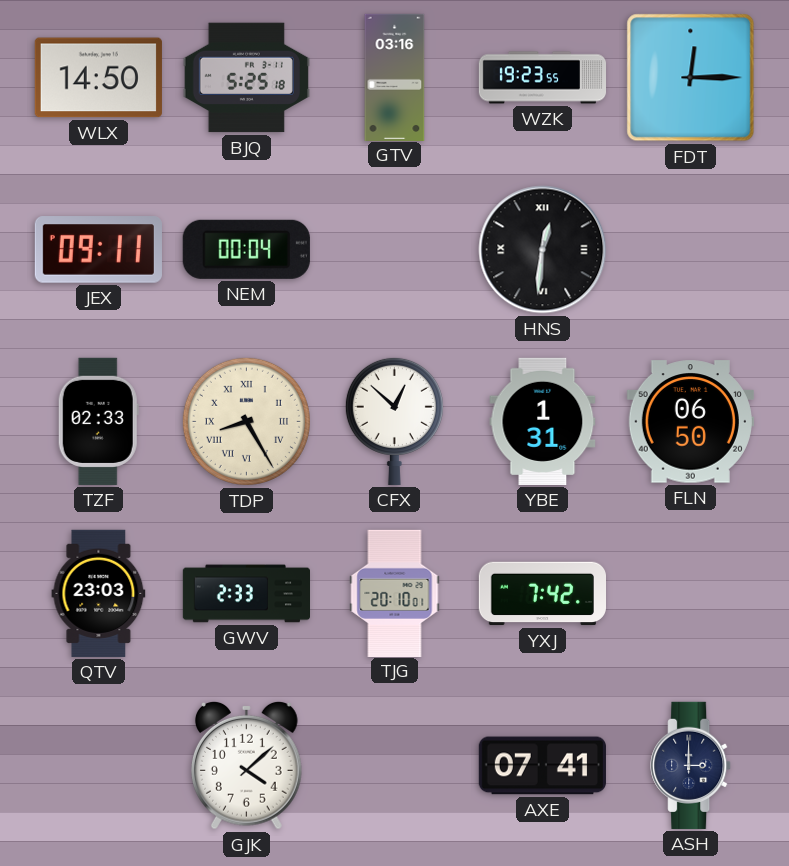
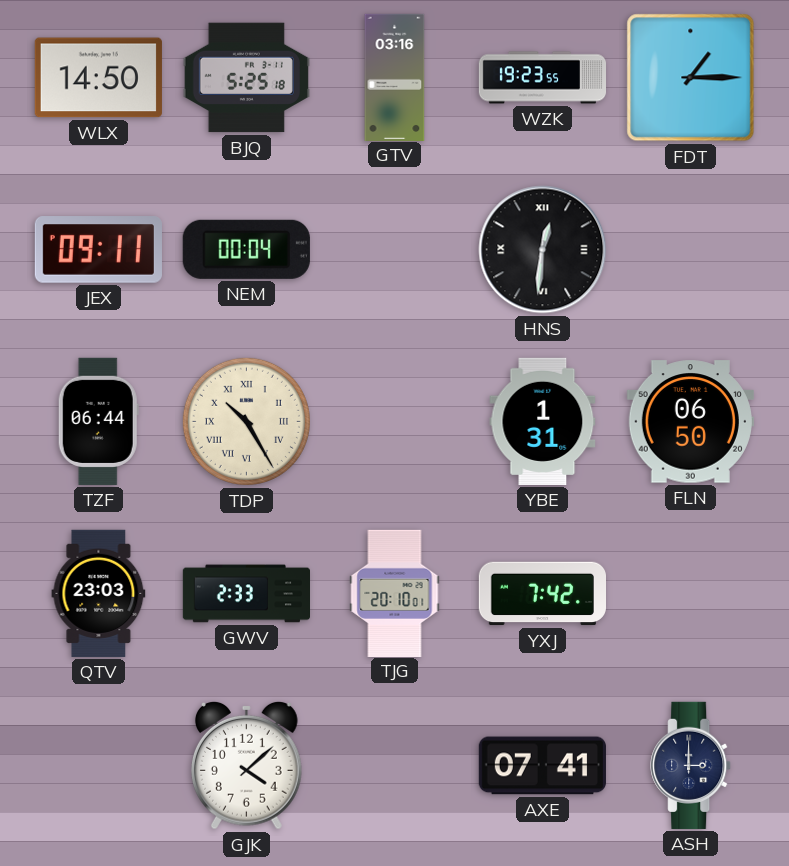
FDT: 12:15 -> 1:15
TZF: 02:33 -> 06:44
TDP: 8:25 -> 10:25
CFX: 12:52 -> none
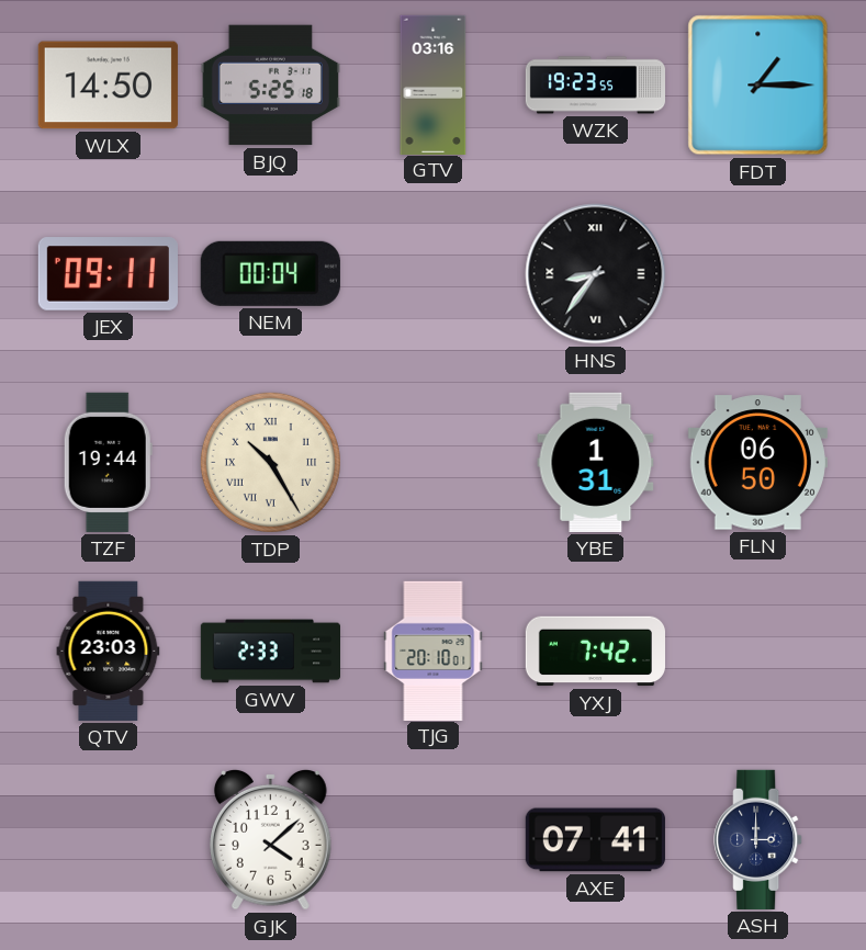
HNS: 12:31 -> 8:36
TZF: 06:44 -> 19:44
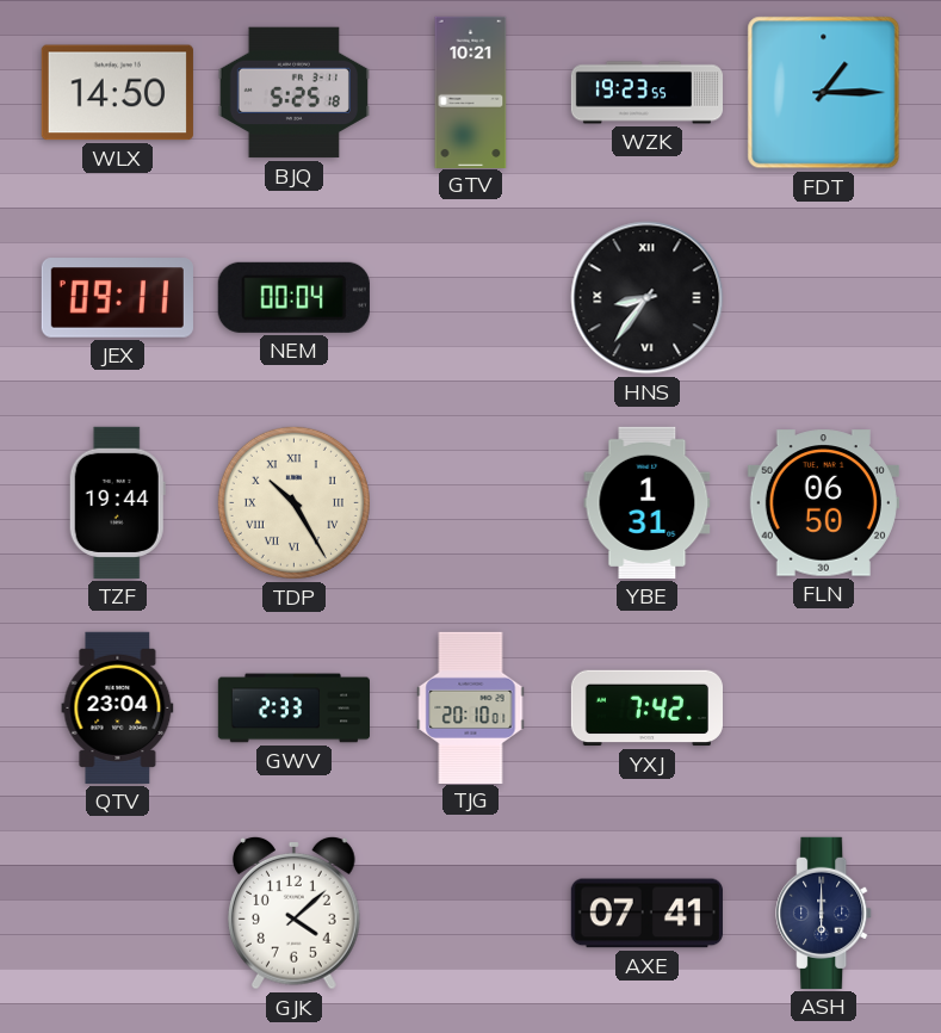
GTV: 03:16 -> 10:21
QTV: 23:03 -> 23:04
ASH: 3:00 -> 6:00
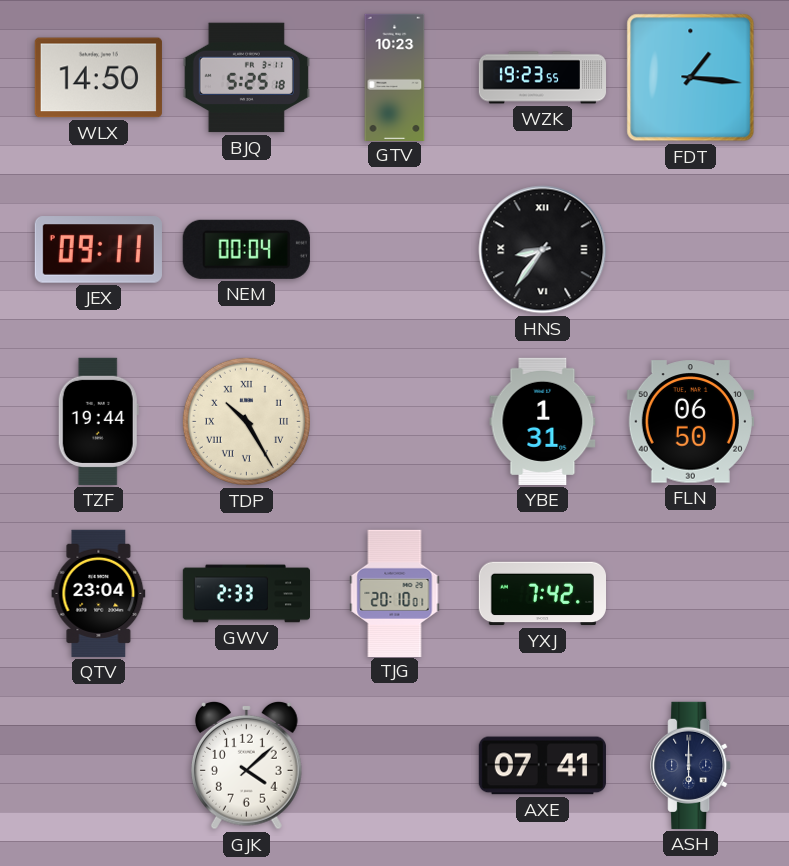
GTV: 10:21 -> 10:23
FDT: 1:15 -> 1:16
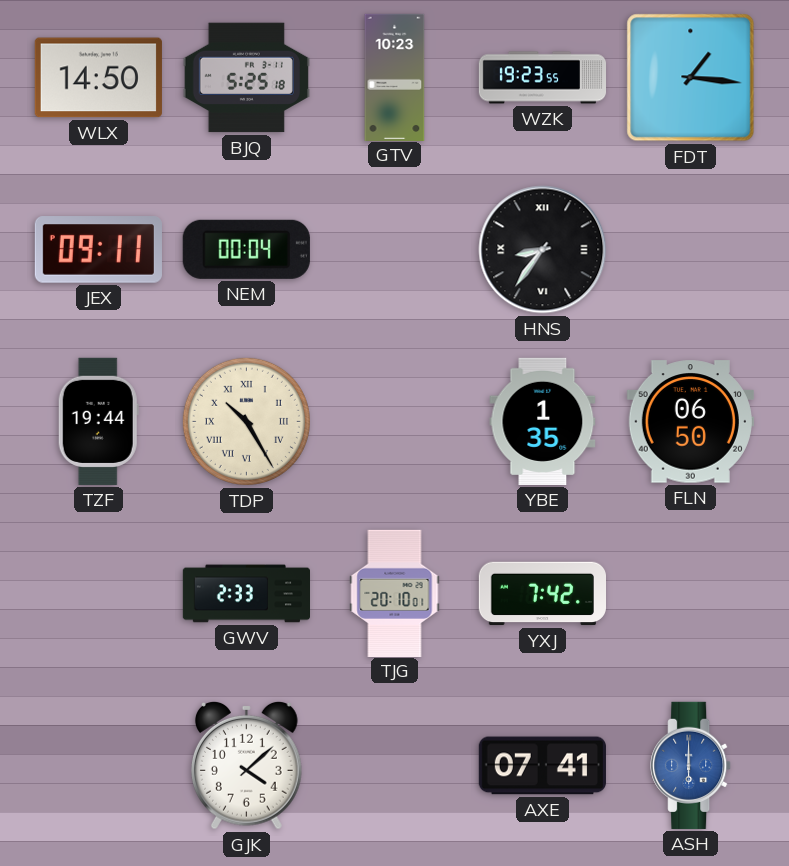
YBE: 1:31 -> 1:35
QTV: 23:04 -> none
ASH dial: navy -> blue
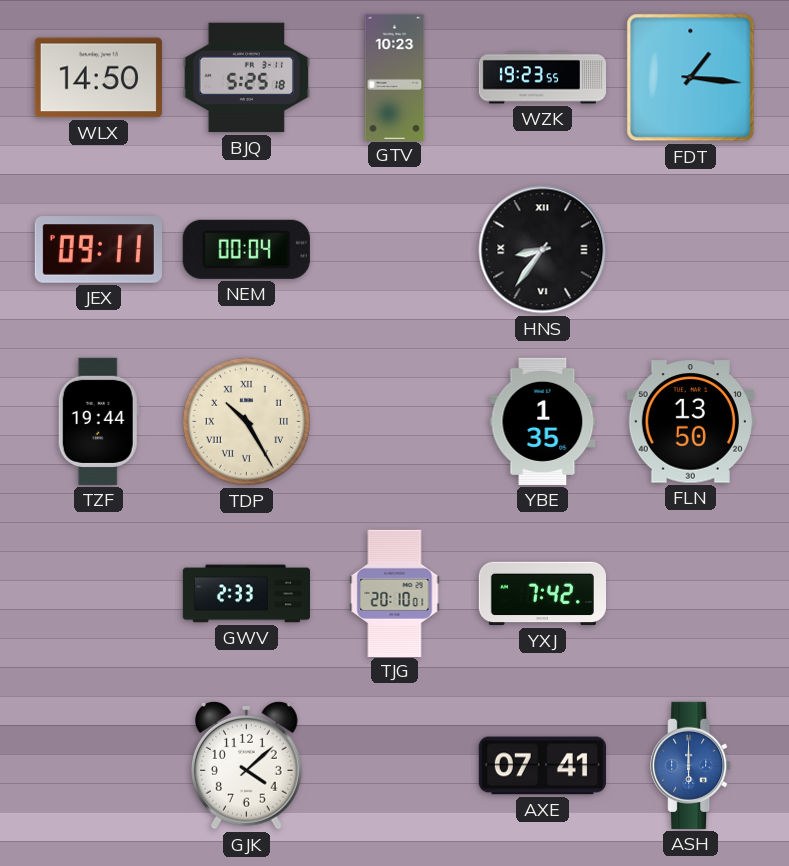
FLN: 06:50 -> 13:50
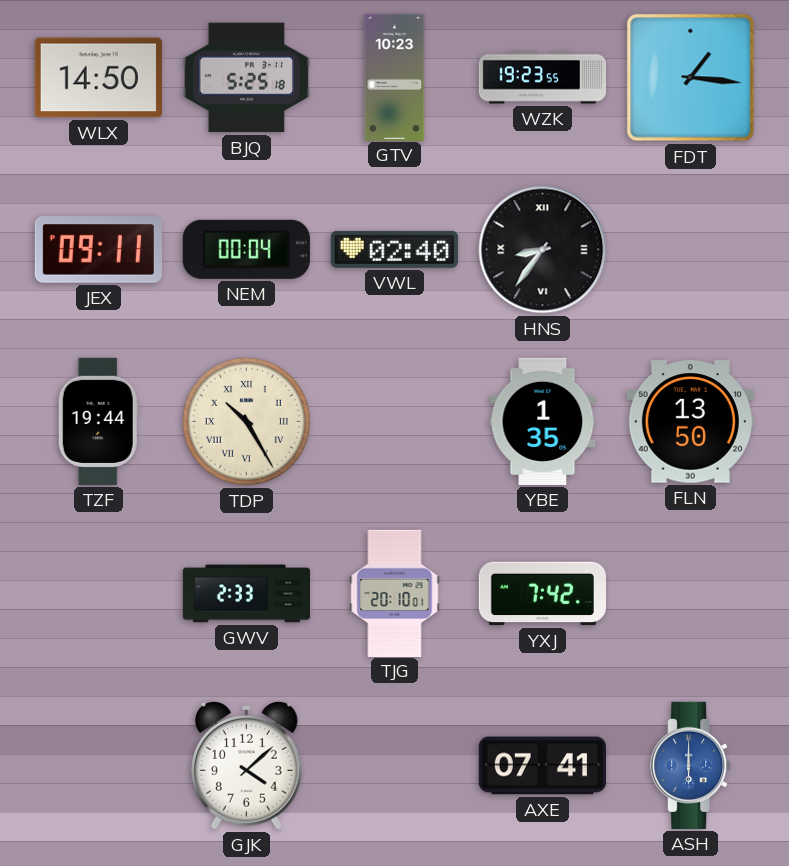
VWL: none -> 02:40
